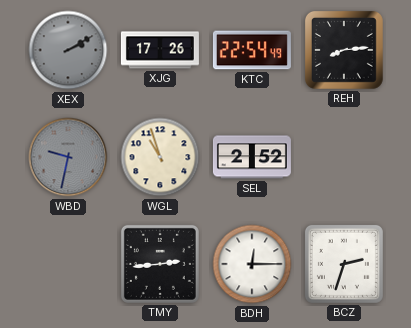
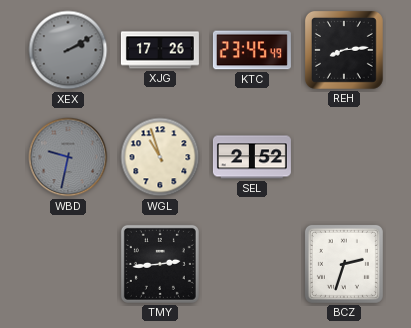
KTC: 22:54 -> 23:45
BDH: 12:15 -> none
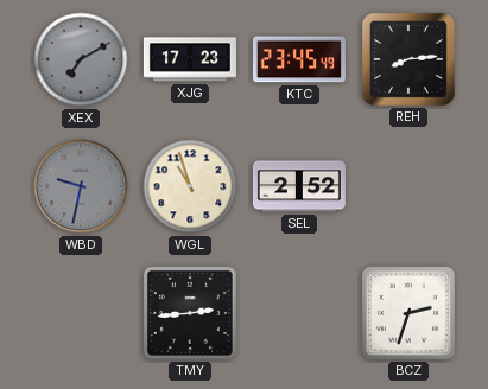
XEX: 2:10 -> 7:10
XJG: 17:26 -> 17:23
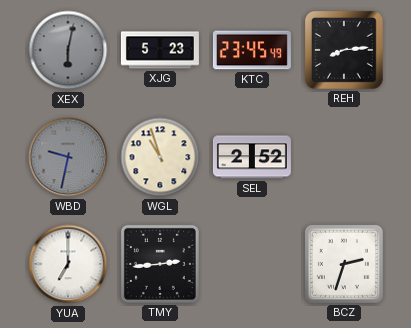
XEX: 7:10 -> 6:02
XJG: 17:23 -> 5:23
YUA: none -> 7:00
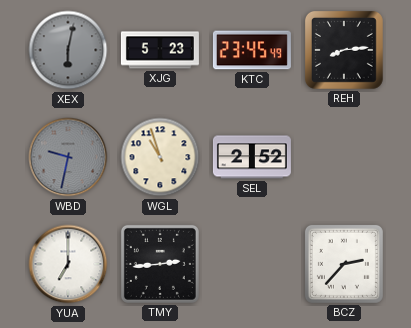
BCZ: 2:33 -> 2:37
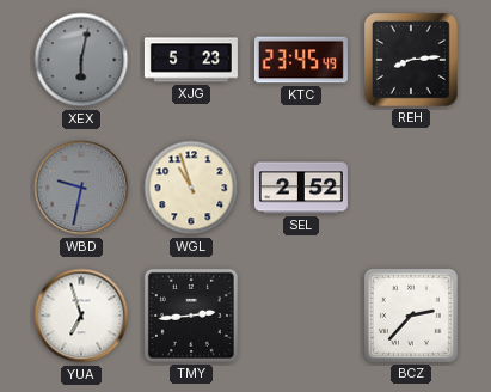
YUA: 7:00 -> 6:57
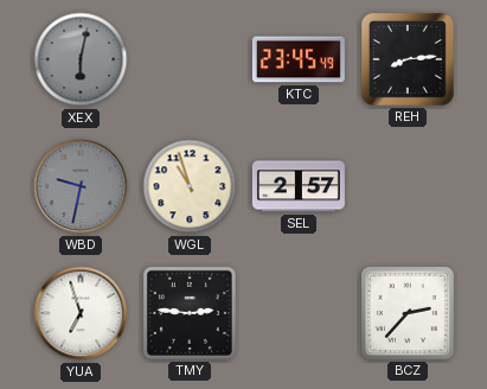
XJG: 5:23 -> none
SEL: 2:52 -> 2:57
TMY: 2:44 -> 2:46
